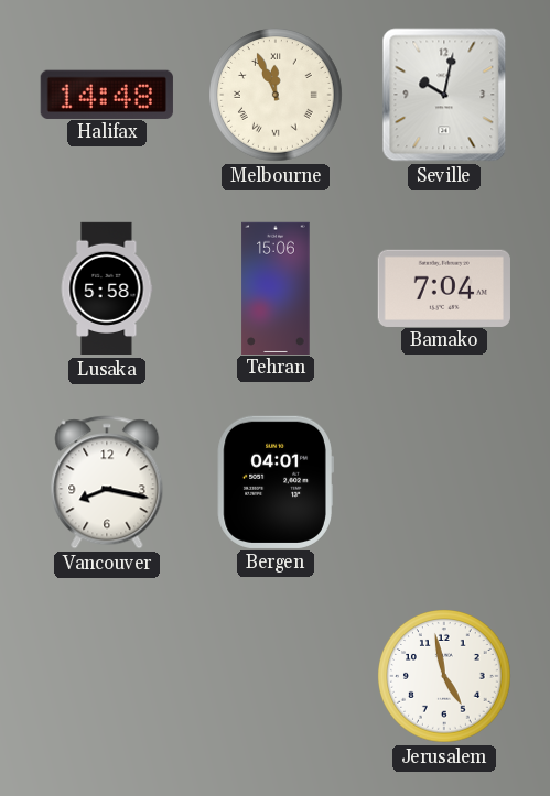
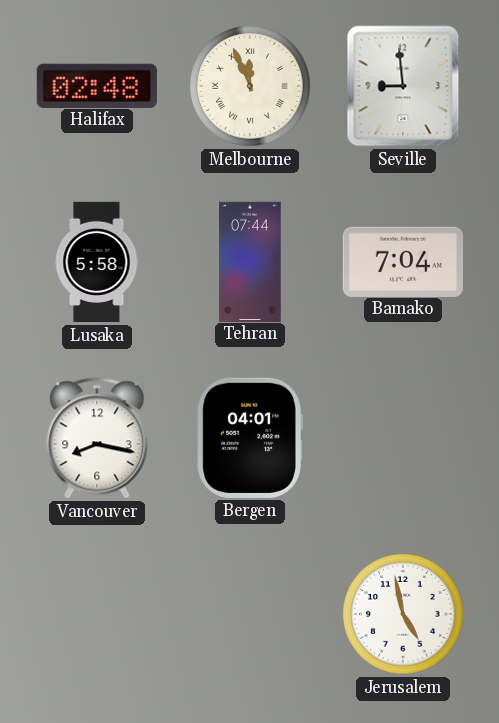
Halifax: 14:48 -> 02:48
Seville: 10:02 -> 8:59
Tehran: 15:06 -> 07:44
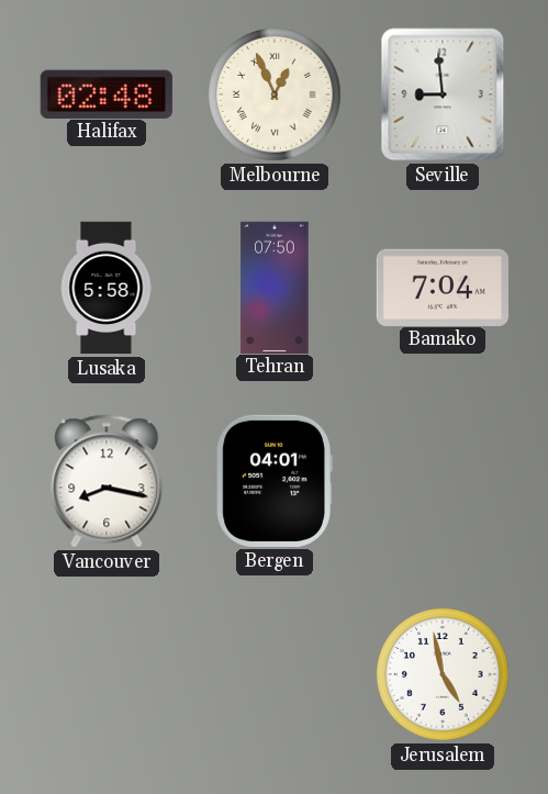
Melbourne: 11:56 -> 12:56
Tehran: 07:44 -> 07:50
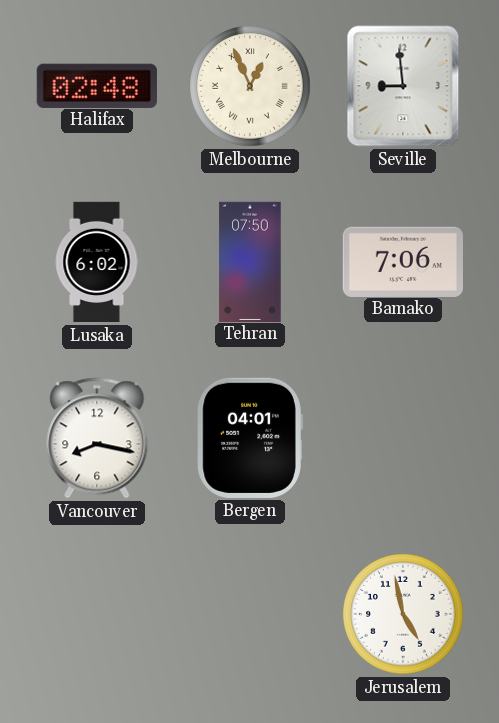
Lusaka: 5:58 -> 6:02
Bamako: 7:04 -> 7:06
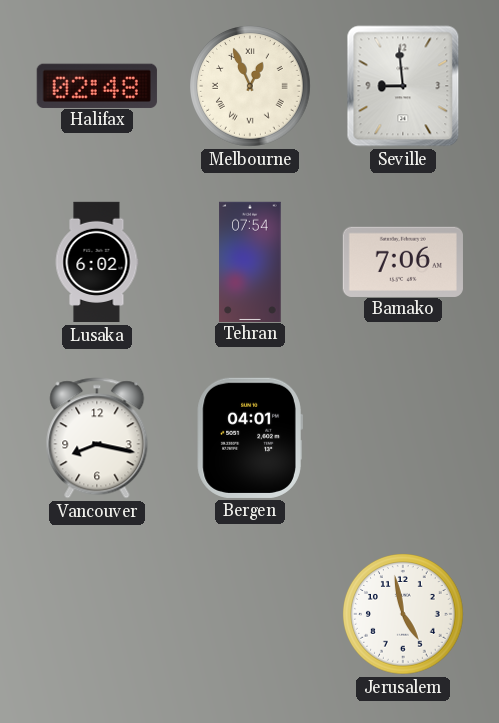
Tehran: 07:50 -> 07:54
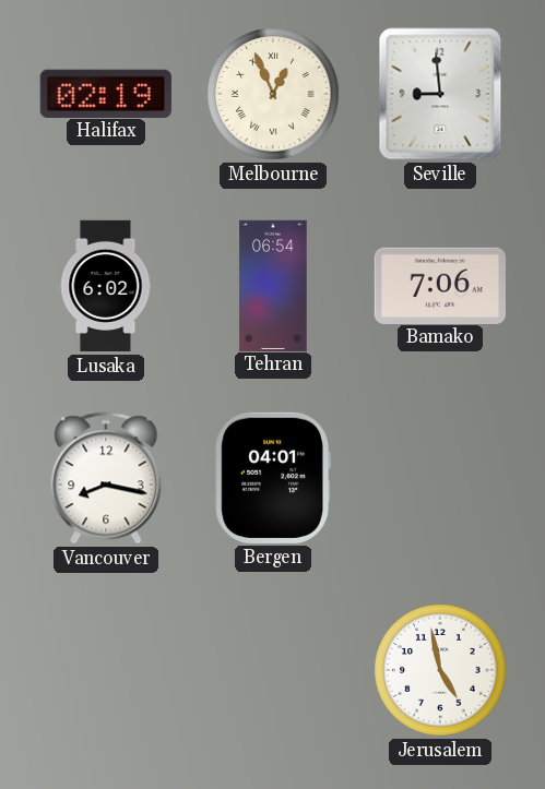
Halifax: 02:48 -> 02:19
Tehran: 07:54 -> 06:54
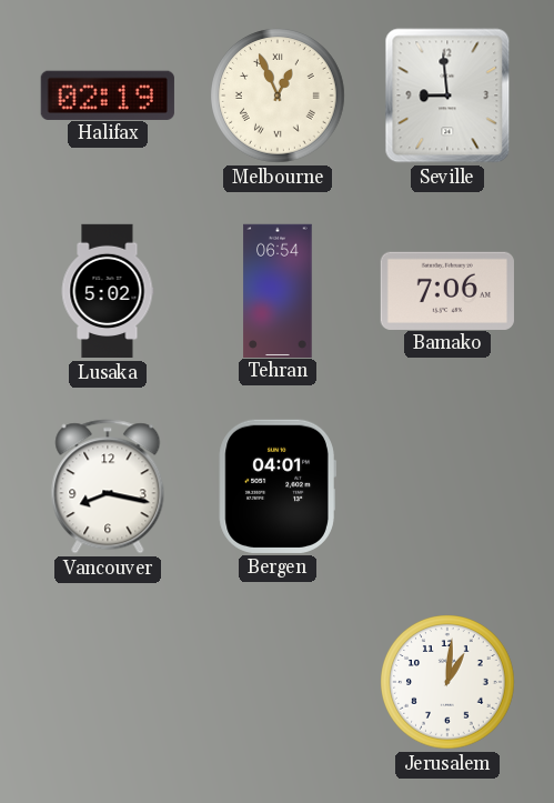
Lusaka: 6:02 -> 5:02
Jerusalem: 4:58 -> 1:01
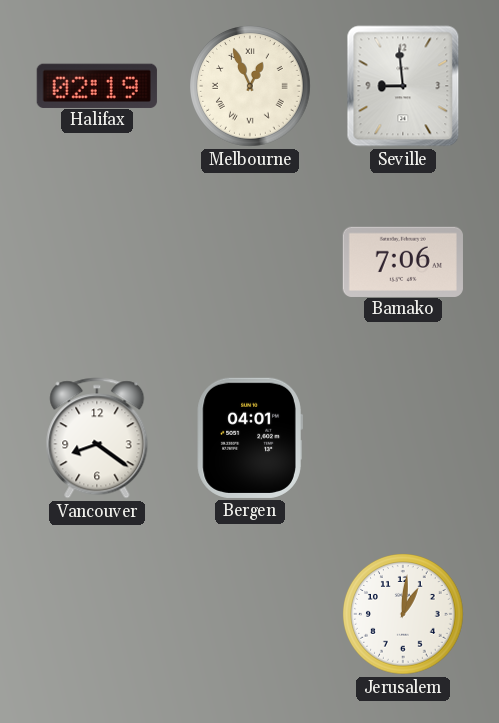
Lusaka: 5:02 -> none
Tehran: 06:54 -> none
Vancouver: 8:17 -> 8:21
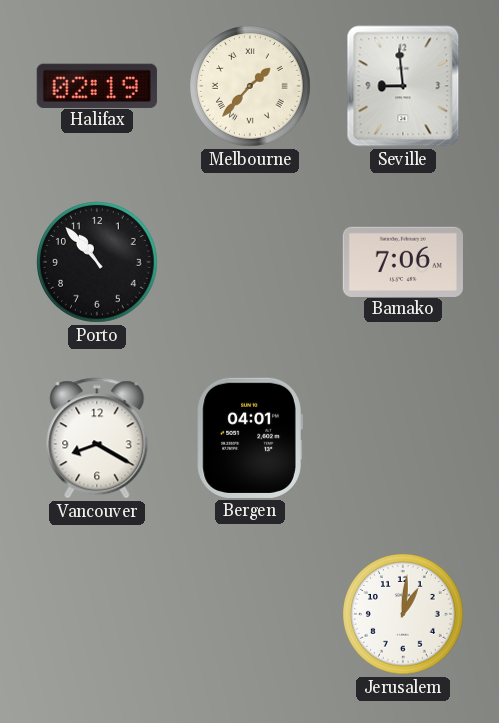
Melbourne: 12:56 -> 1:37
Porto: none -> 10:53
Vancouver: 8:21 -> 8:20
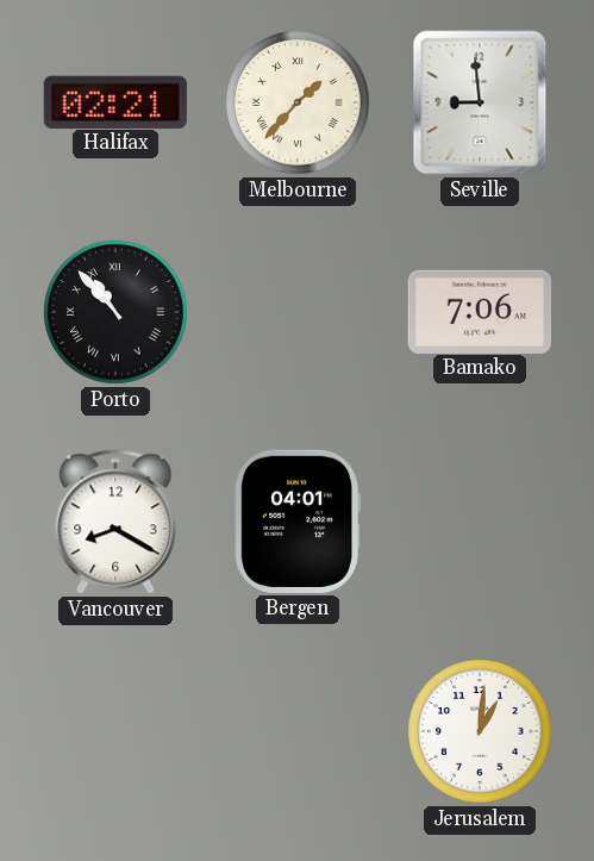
Halifax: 02:19 -> 02:21
Porto numerals: Arabic -> Roman
